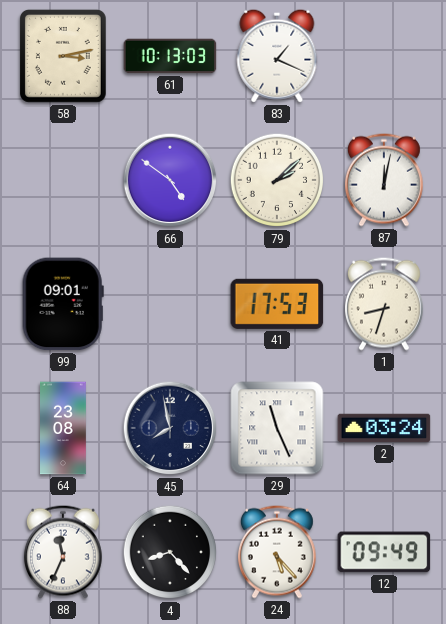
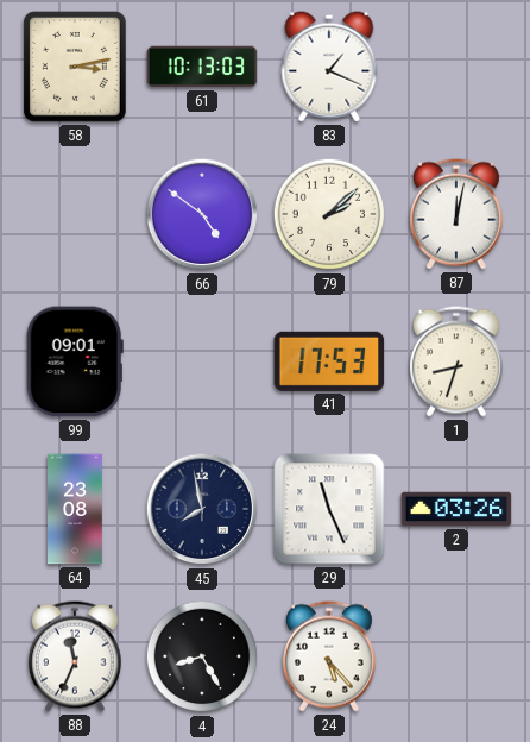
2: 03:24 -> 03:26
4: 8:23 -> 8:25
12: 09:49 -> none
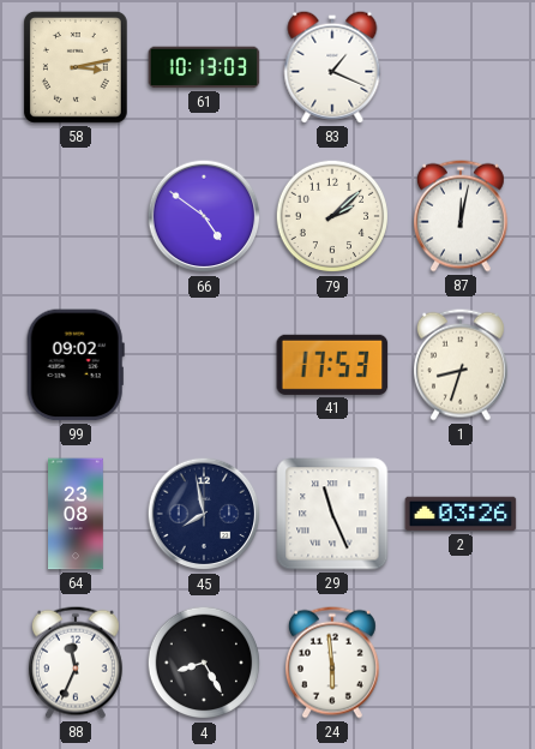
99: 09:01 -> 09:02
24: 5:23 -> 5:59
